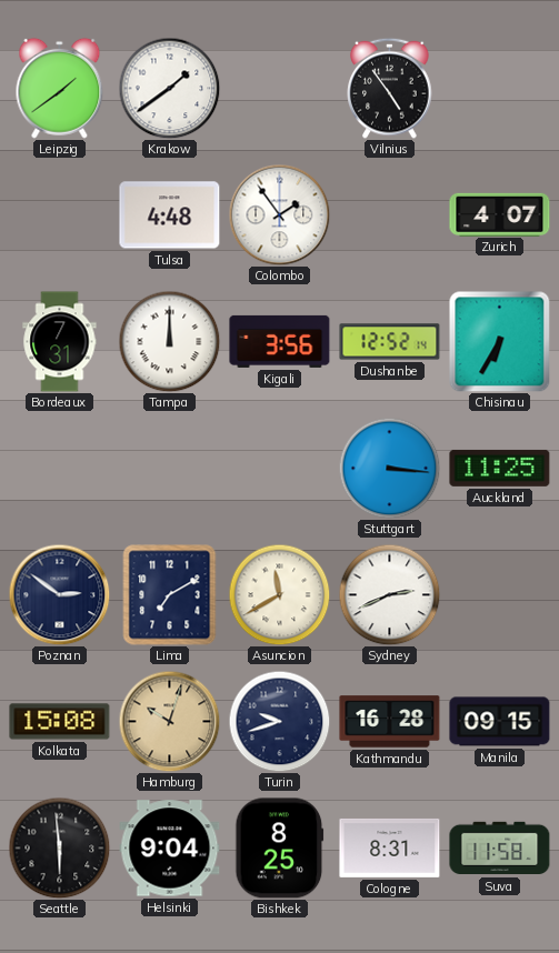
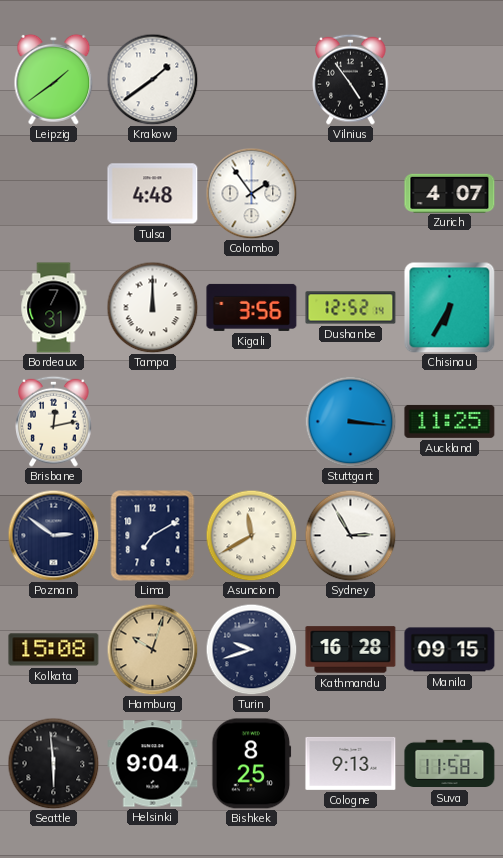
Brisbane: none -> 12:13
Sydney: 2:41 -> 2:55
Cologne: 8:31 -> 9:13
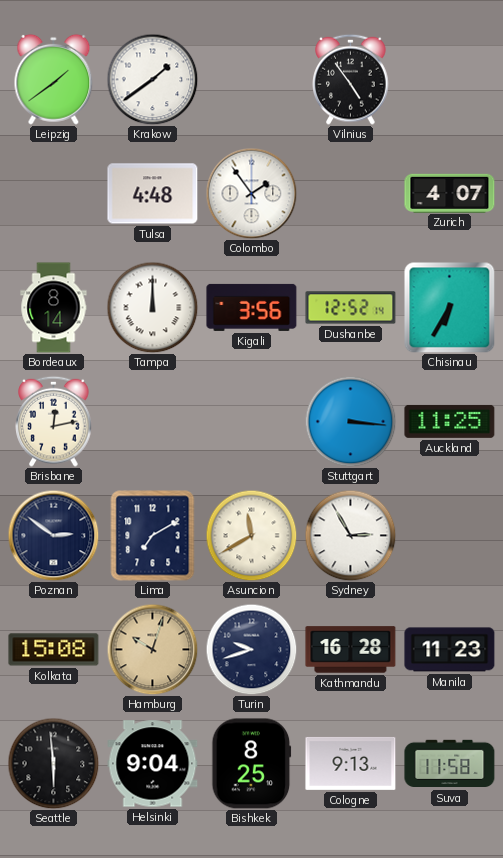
Bordeaux: 7:31 -> 8:14
Manila: 09:15 -> 11:23
